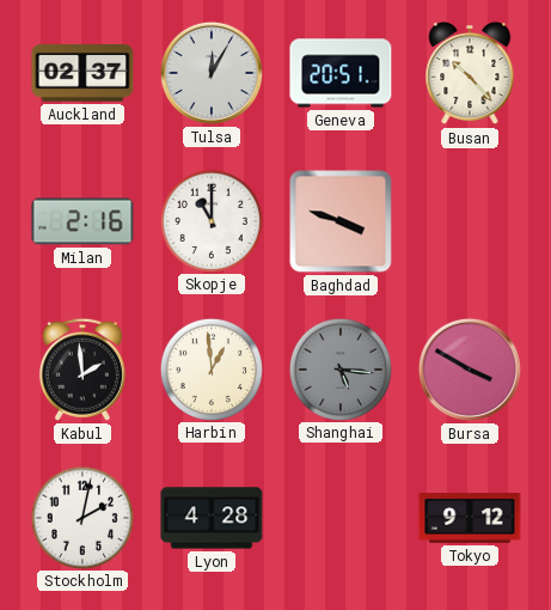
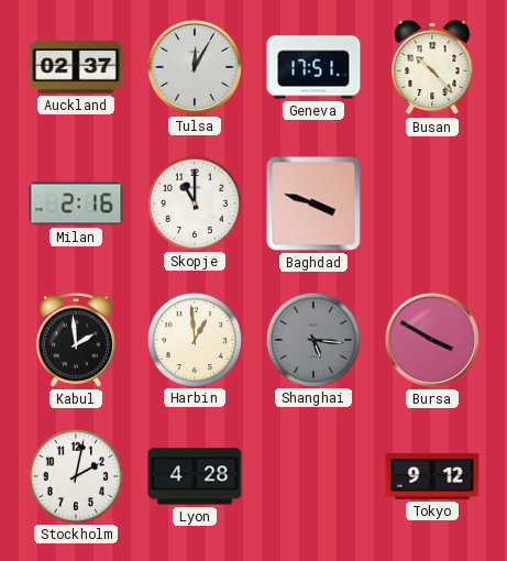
Geneva: 20:51 -> 17:51
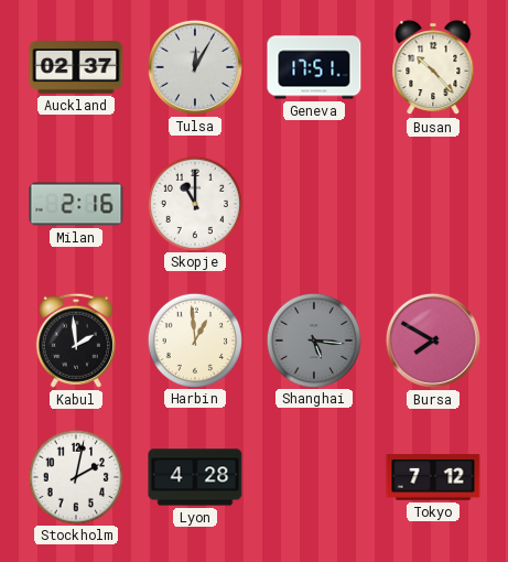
Baghdad: 3:48 -> none
Bursa: 3:50 -> 7:50
Tokyo: 9:12 -> 7:12
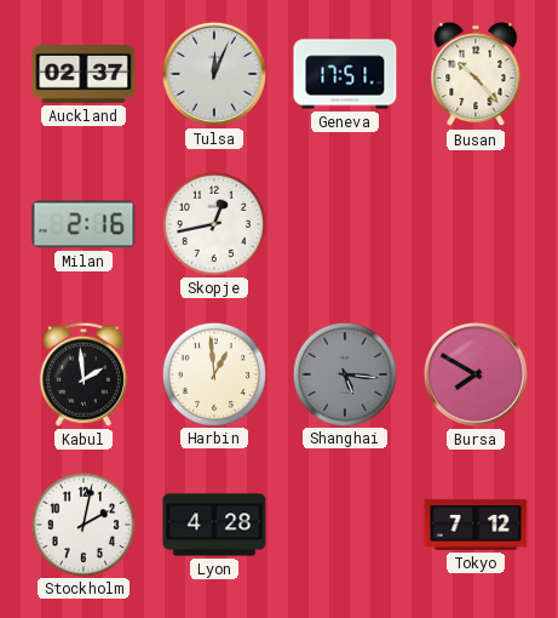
Tulsa: 12:05 -> 12:04
Skopje: 11:00 -> 12:43
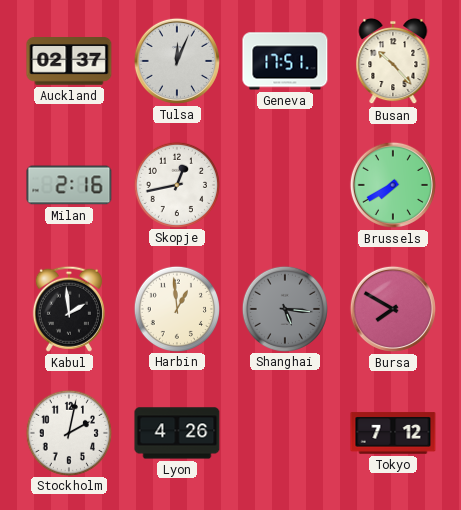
Brussels: none -> 7:40
Lyon: 4:28 -> 4:26
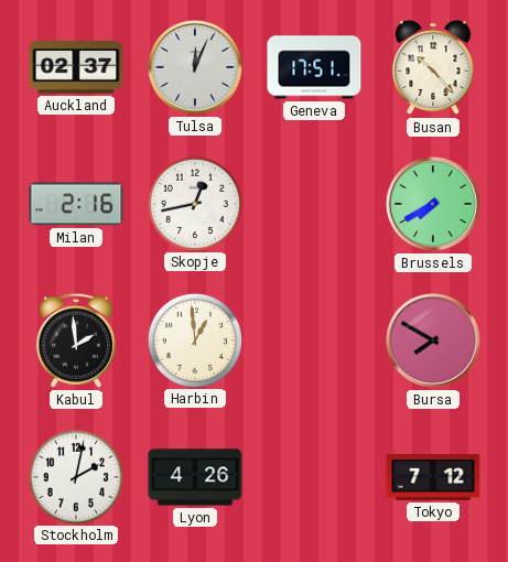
Shanghai: 5:16 -> none
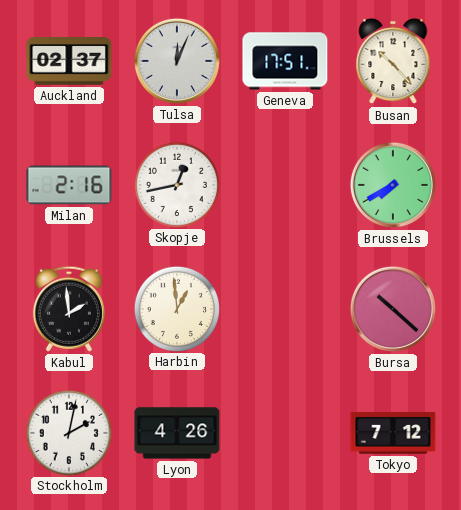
Bursa: 7:50 -> 10:22
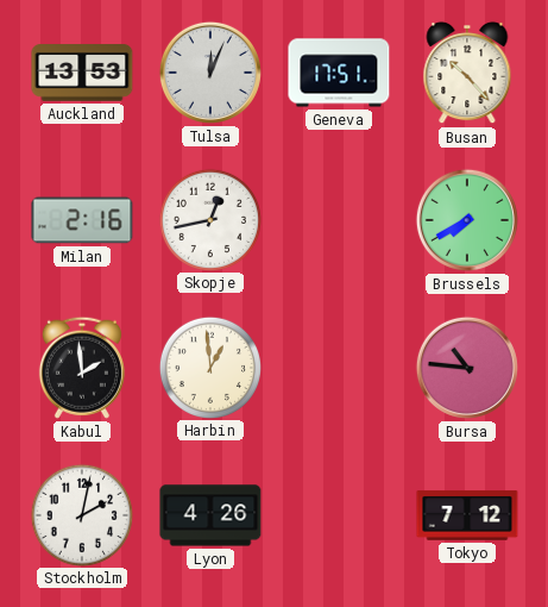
Auckland: 02:37 -> 13:53
Bursa: 10:22 -> 10:46
